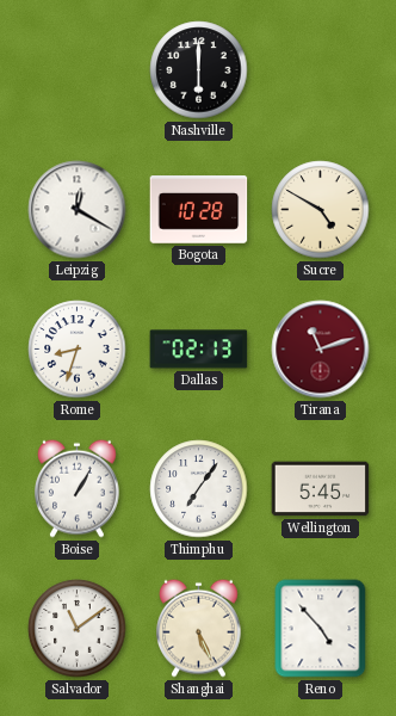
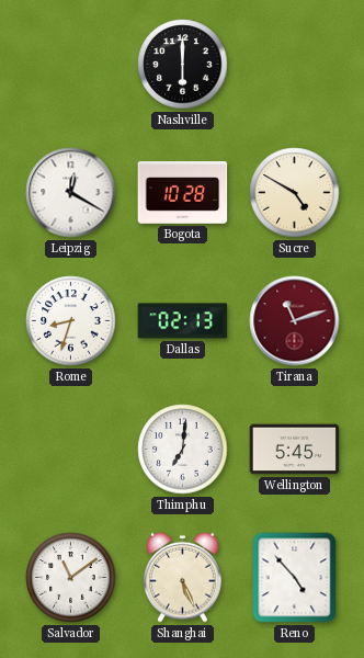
Boise: 1:05 -> none
Thimphu: 7:06 -> 7:01
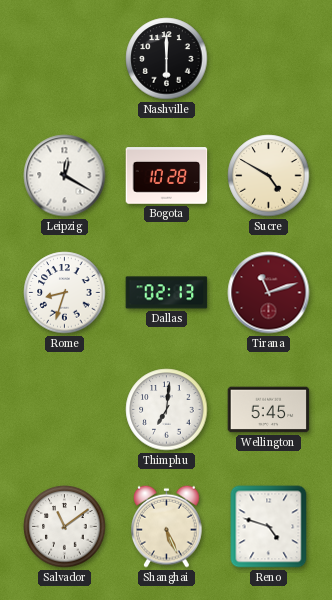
Reno: 4:53 -> 4:48
